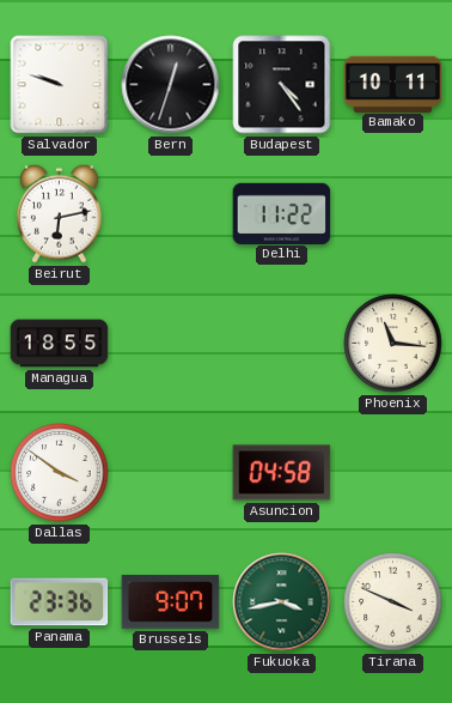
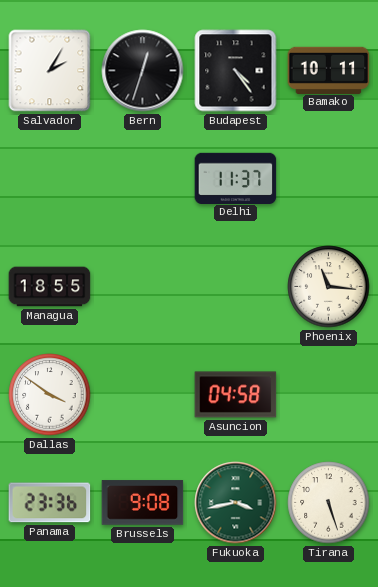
Salvador: 9:48 -> 2:05
Beirut: 6:13 -> none
Delhi: 11:22 -> 11:37
Brussels: 9:07 -> 9:08
Tirana: 3:49 -> 5:27
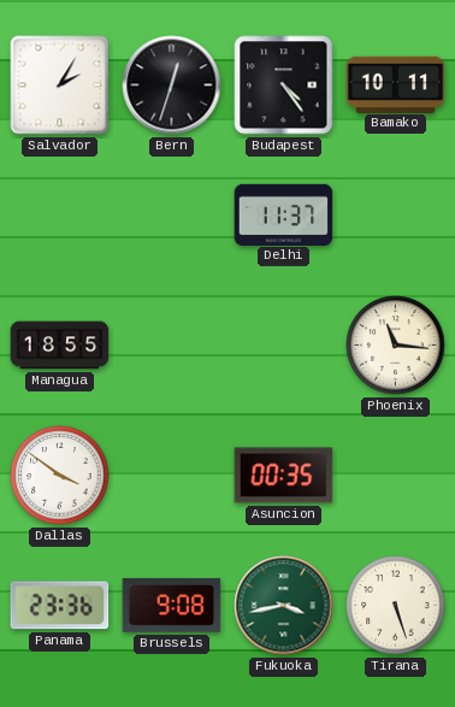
Asuncion: 04:58 -> 00:35
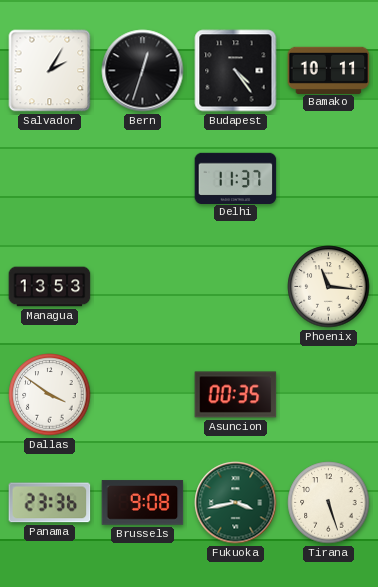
Managua: 18:55 -> 13:53
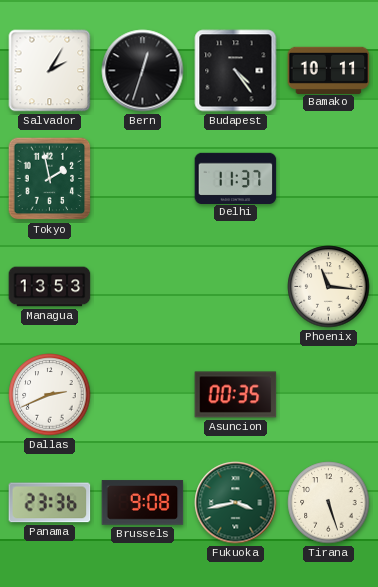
Tokyo: none -> 1:58
Dallas: 3:51 -> 2:41
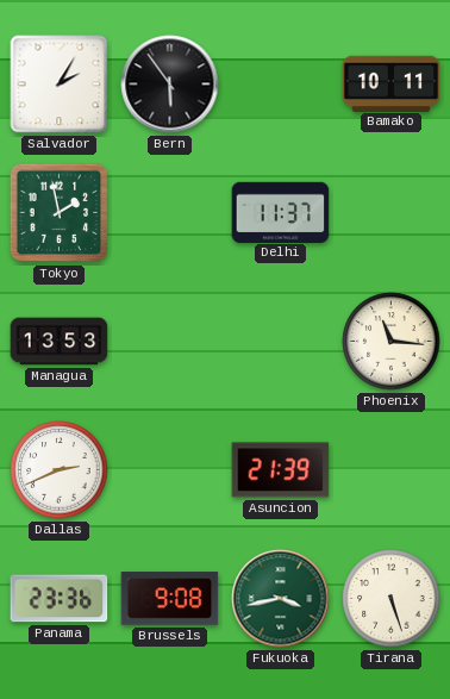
Bern: 12:33 -> 5:54
Budapest: 4:24 -> none
Asuncion: 00:35 -> 21:39
